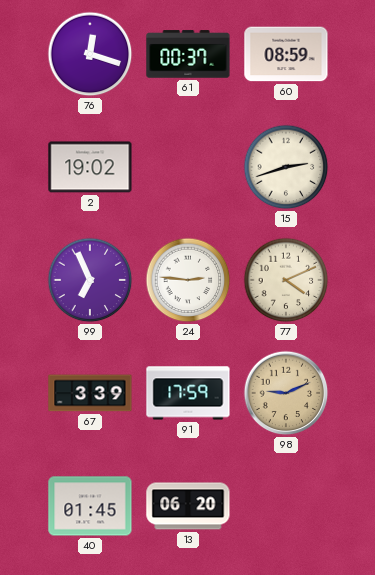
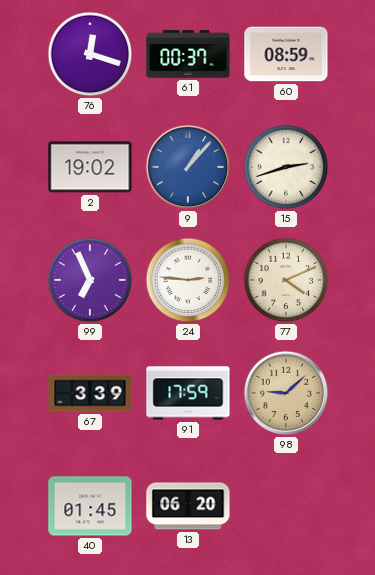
9: none -> 1:07
98: 9:11 -> 9:08
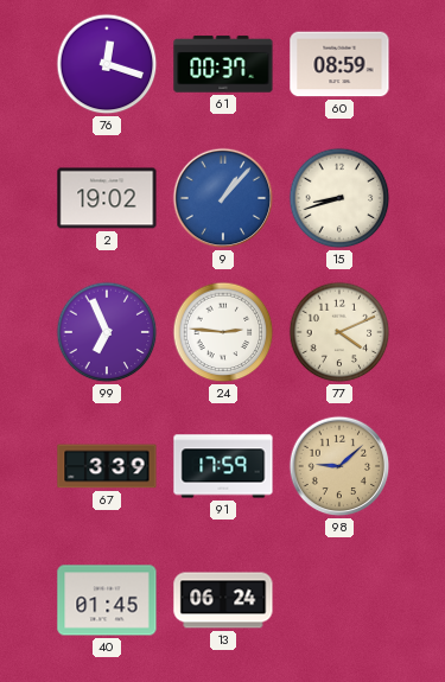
15: 2:42 -> 8:42
13: 06:20 -> 06:24
